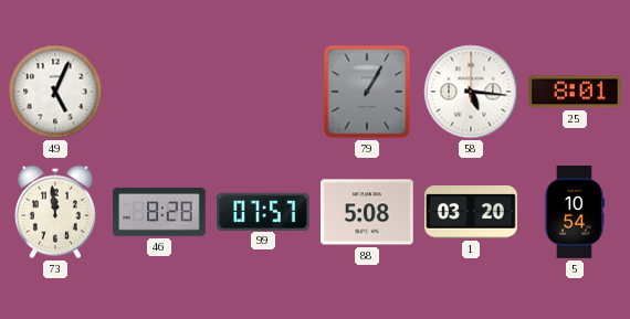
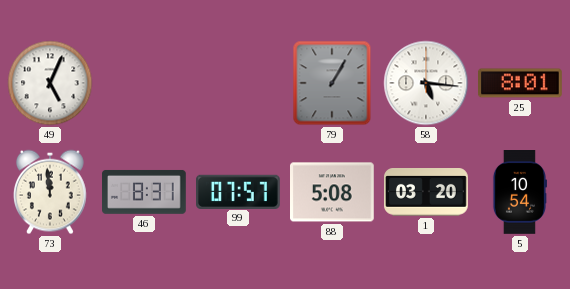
46: 8:28 -> 8:31
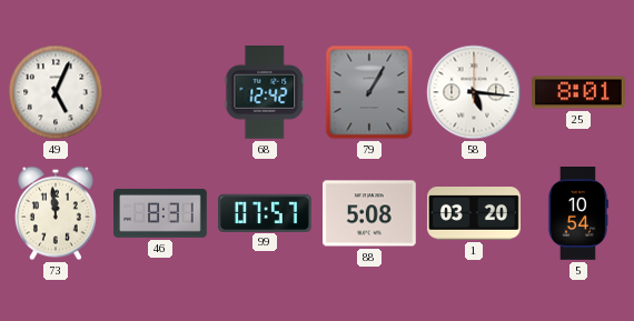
68: none -> 12:42
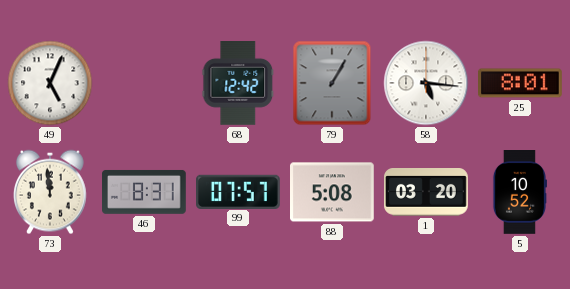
5: 10:54 -> 10:52
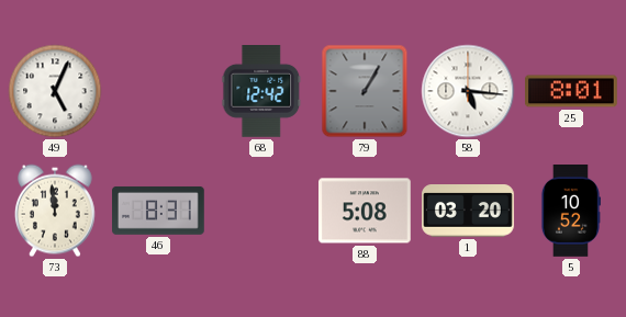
99: 07:57 -> none
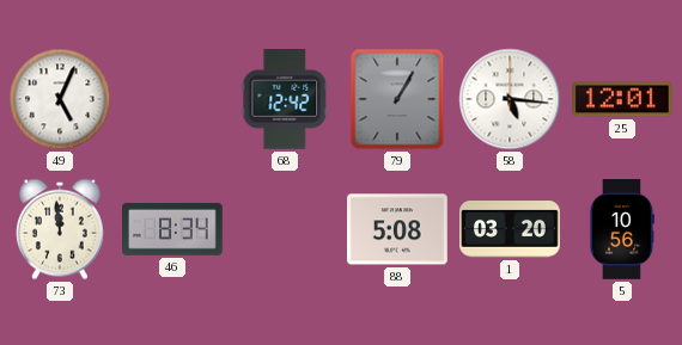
25: 8:01 -> 12:01
46: 8:31 -> 8:34
5: 10:52 -> 10:56
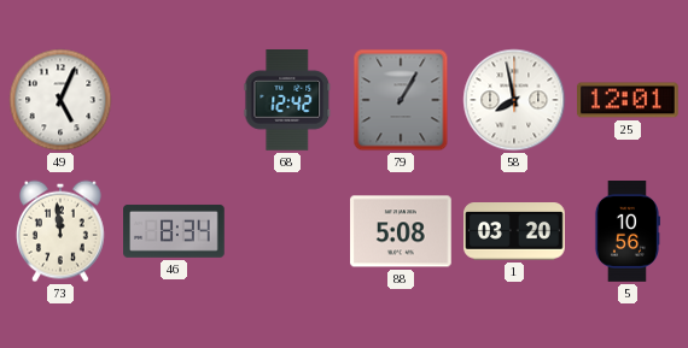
58: 5:16 -> 7:58
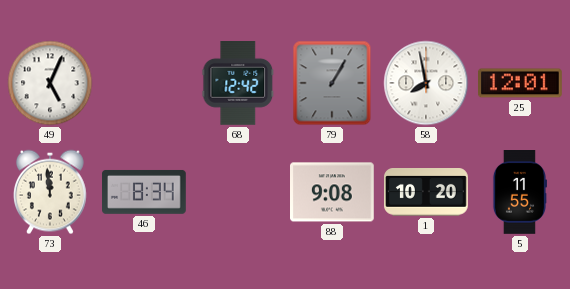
88: 5:08 -> 9:08
1: 03:20 -> 10:20
5: 10:56 -> 11:55
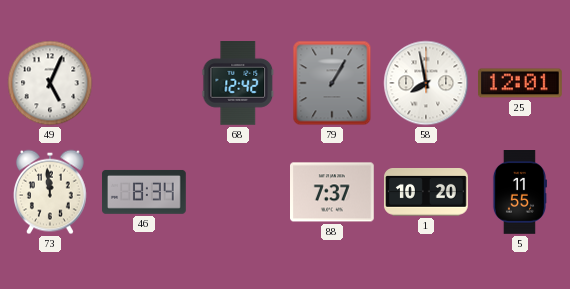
88: 9:08 -> 7:37
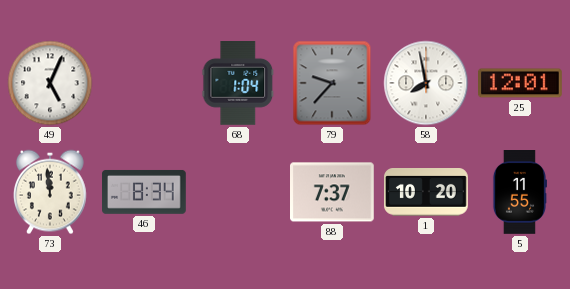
68: 12:42 -> 1:04
79: 1:05 -> 9:37
